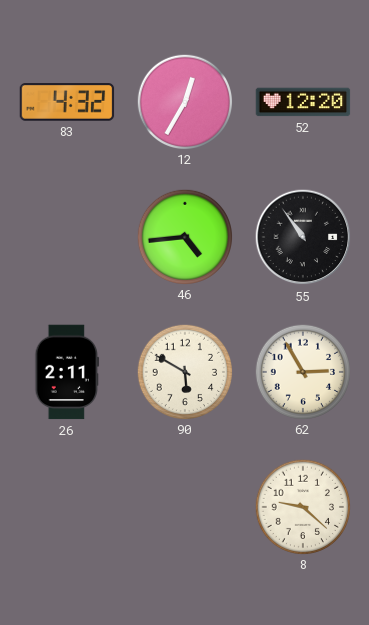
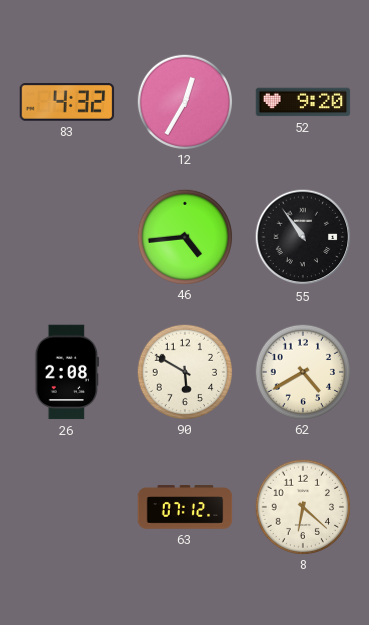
52: 12:20 -> 9:20
26: 2:11 -> 2:08
62: 2:55 -> 4:40
63: none -> 07:12
8: 9:22 -> 6:22
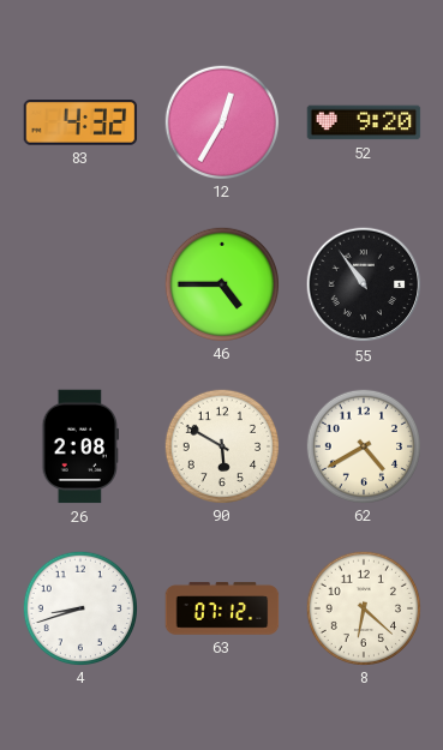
46: 4:44 -> 4:45
4: none -> 8:42
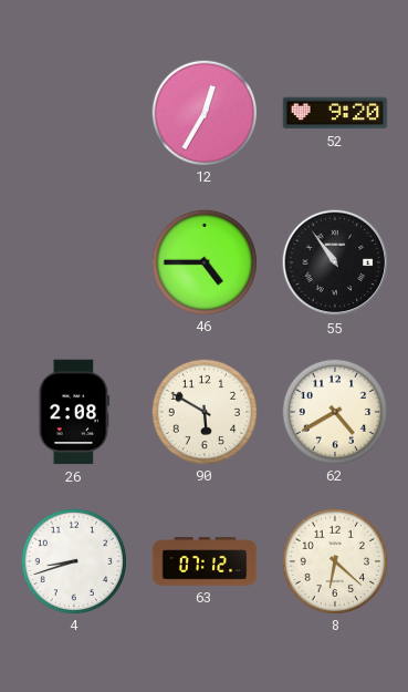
83: 4:32 -> none
